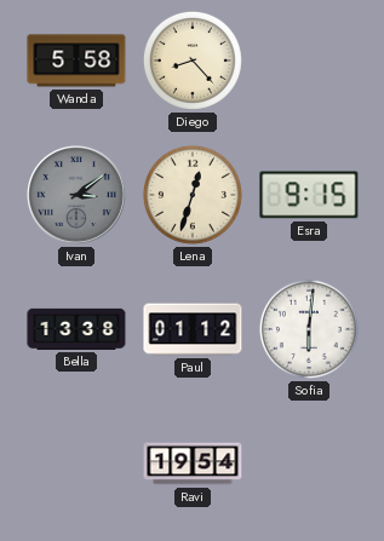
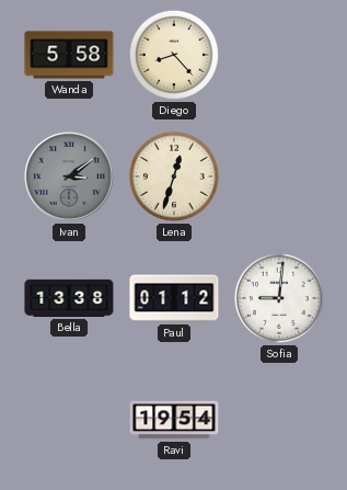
Esra: 9:15 -> none
Sofia: 6:01 -> 9:01
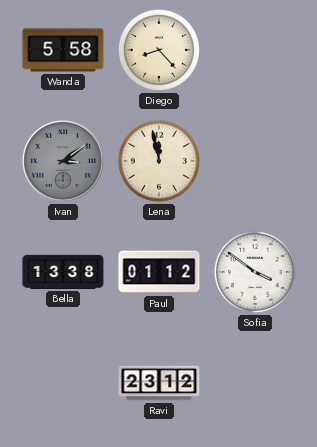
Lena: 12:33 -> 11:58
Sofia: 9:01 -> 3:51
Ravi: 19:54 -> 23:12
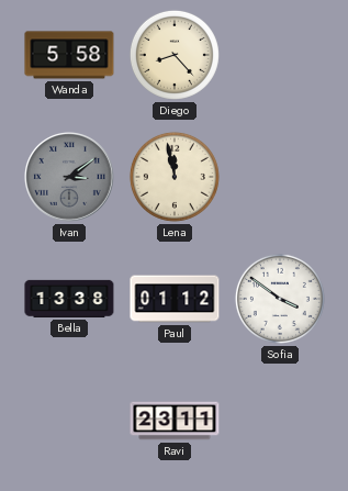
Ravi: 23:12 -> 23:11
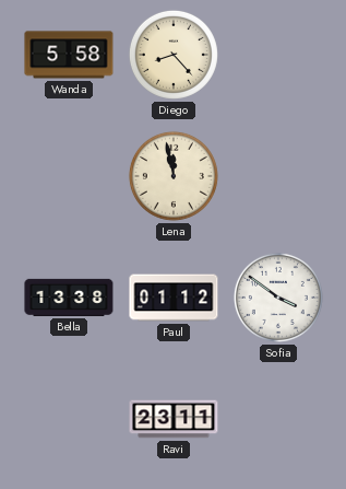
Ivan: 3:09 -> none
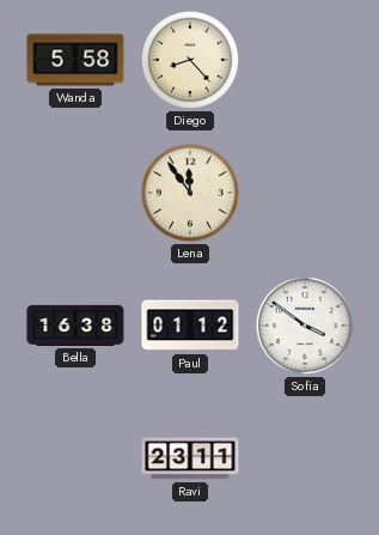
Lena: 11:58 -> 11:54
Bella: 13:38 -> 16:38
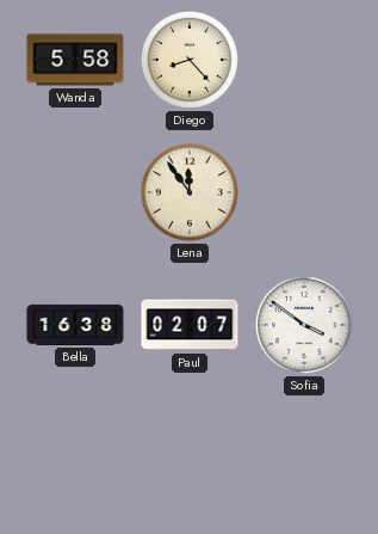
Paul: 01:12 -> 02:07
Ravi: 23:11 -> none
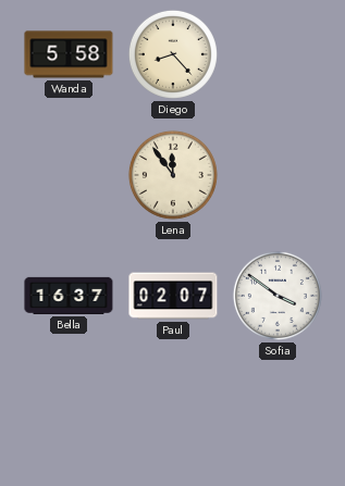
Bella: 16:38 -> 16:37
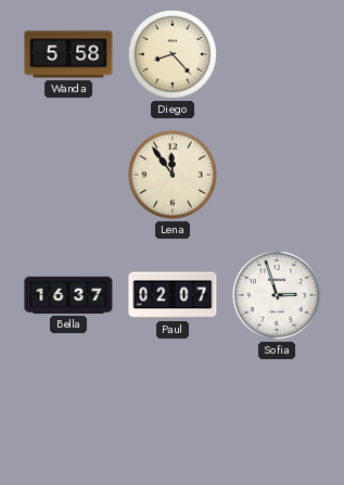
Sofia: 3:51 -> 2:57
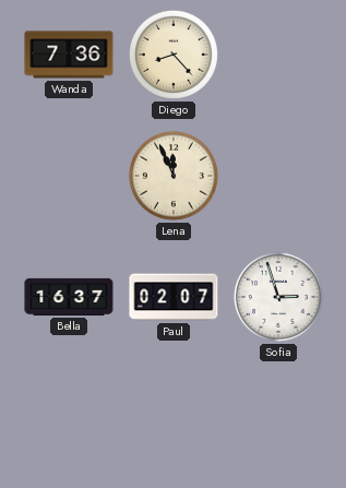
Wanda: 5:58 -> 7:36
Lena: 11:54 -> 11:56
